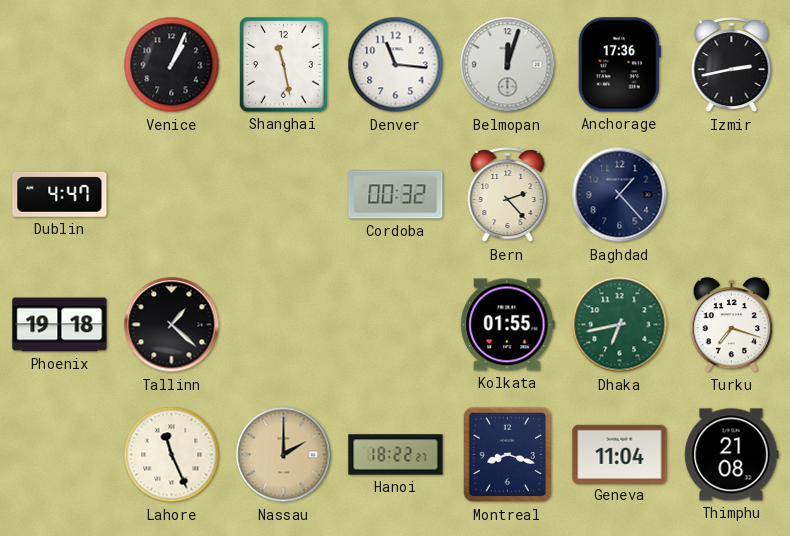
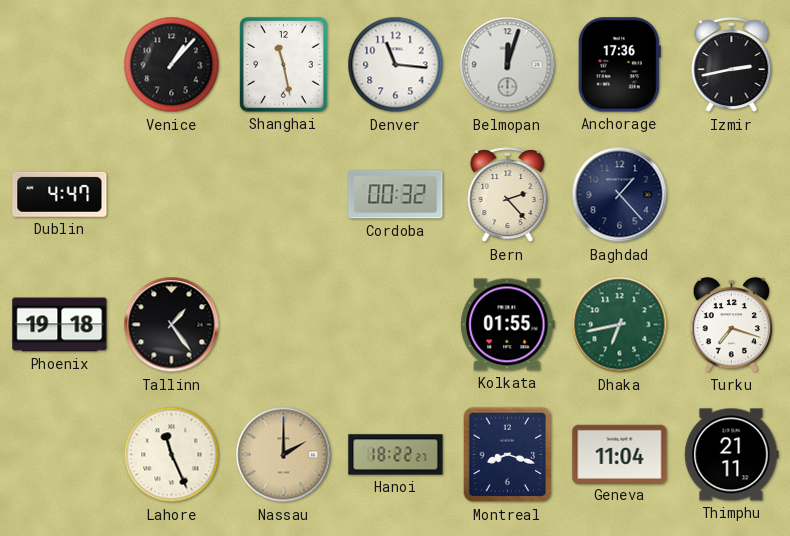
Venice: 1:04 -> 1:07
Tallinn: 1:22 -> 1:24
Thimphu: 21:08 -> 21:11
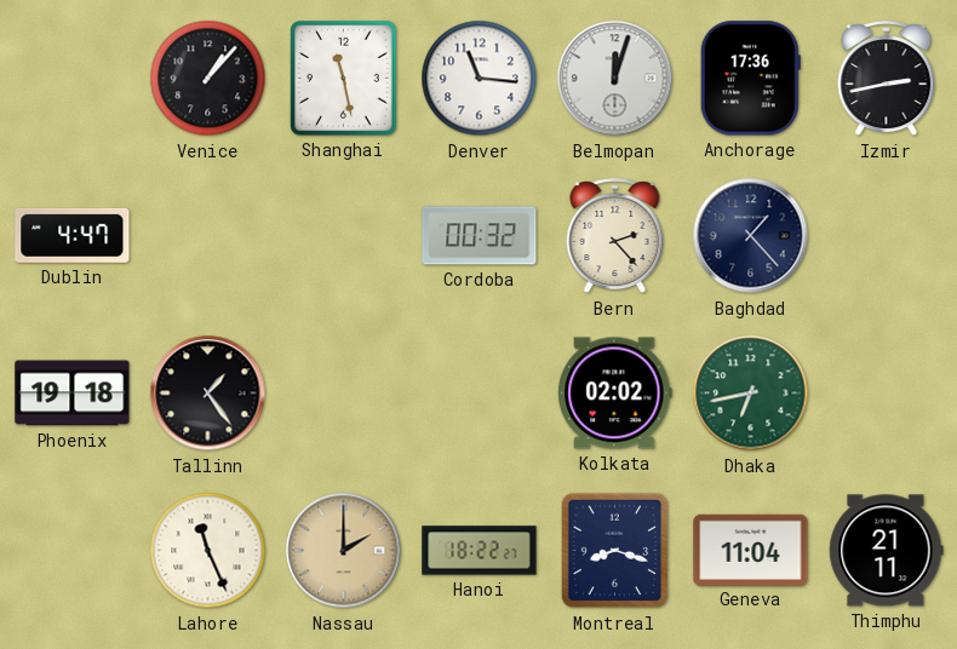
Kolkata: 01:55 -> 02:02
Turku: 7:18 -> none
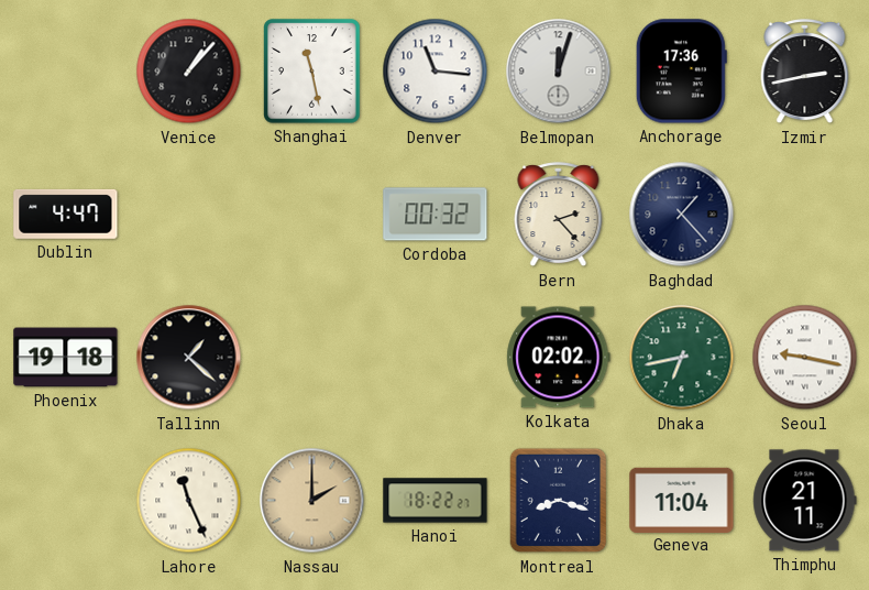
Tallinn: 1:24 -> 1:22
Seoul: none -> 9:17
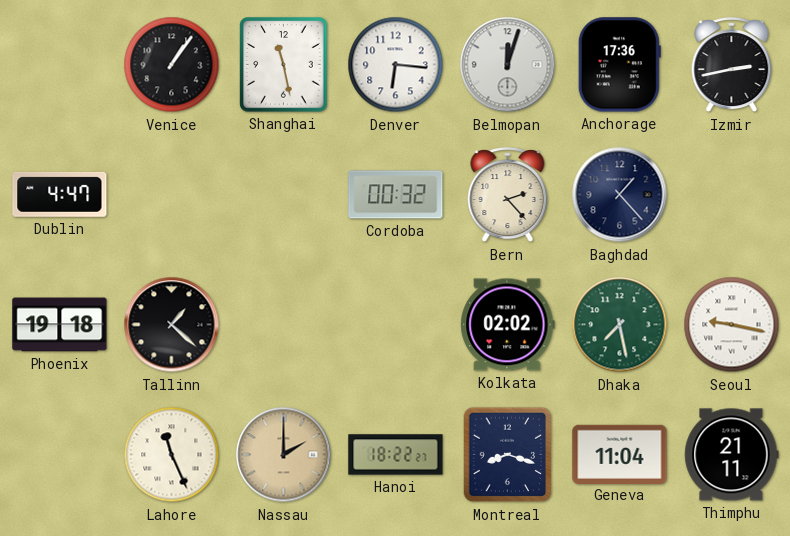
Venice: 1:07 -> 1:06
Denver: 11:16 -> 6:16
Dhaka: 6:43 -> 7:28
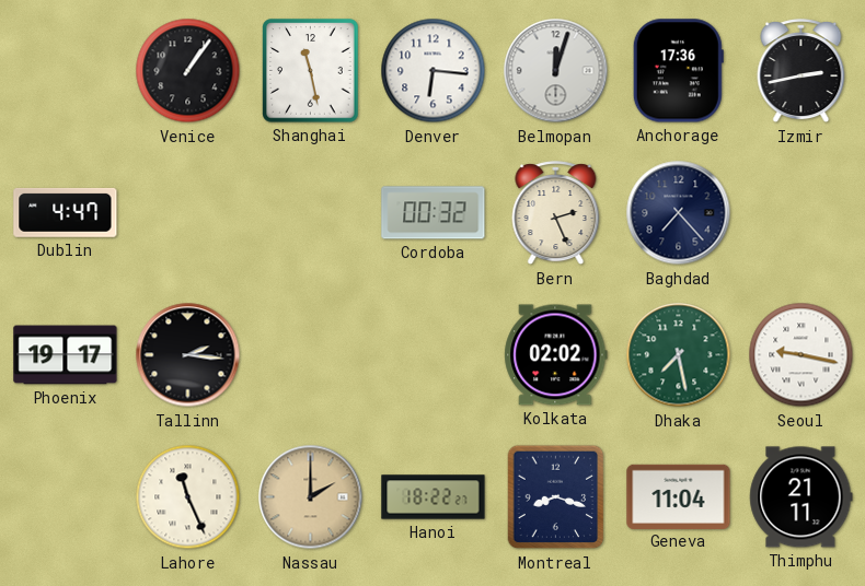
Bern: 2:23 -> 2:26
Baghdad: 1:23 -> 7:23
Phoenix: 19:18 -> 19:17
Tallinn: 1:22 -> 2:16
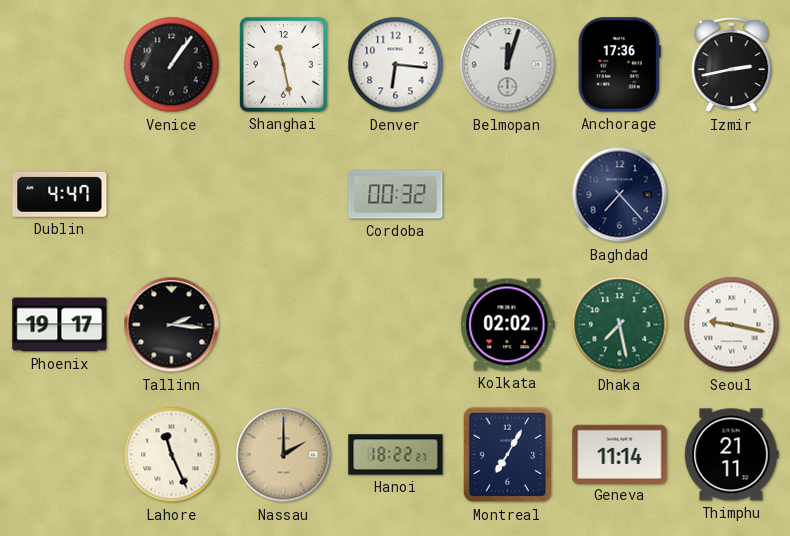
Bern: 2:26 -> none
Montreal: 8:18 -> 7:05
Geneva: 11:04 -> 11:14
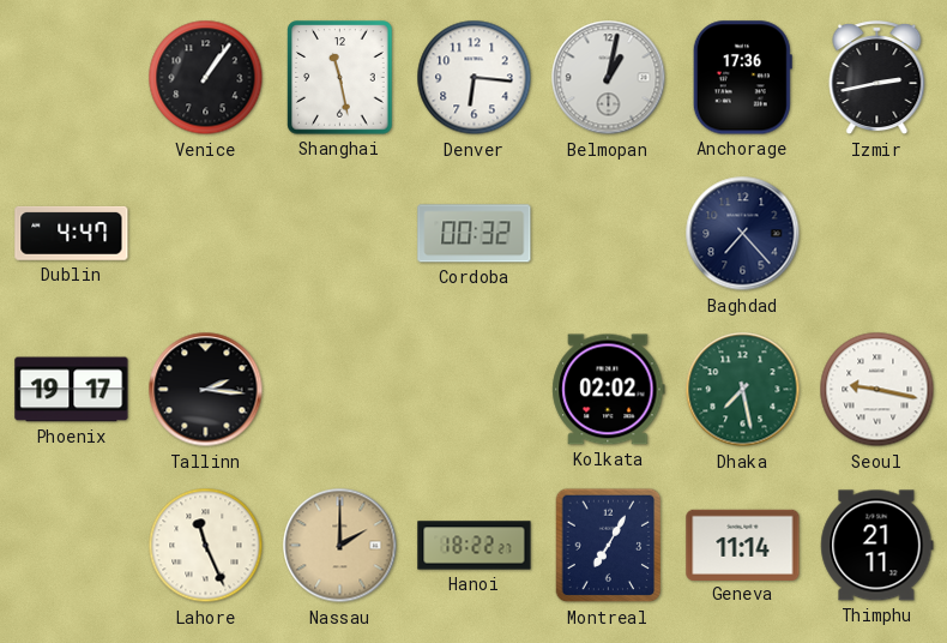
Belmopan: 12:03 -> 1:02
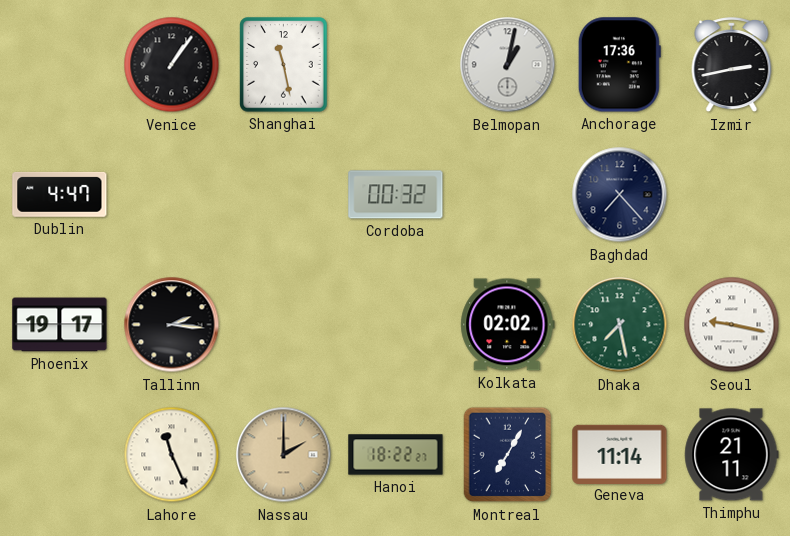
Denver: 6:16 -> none
